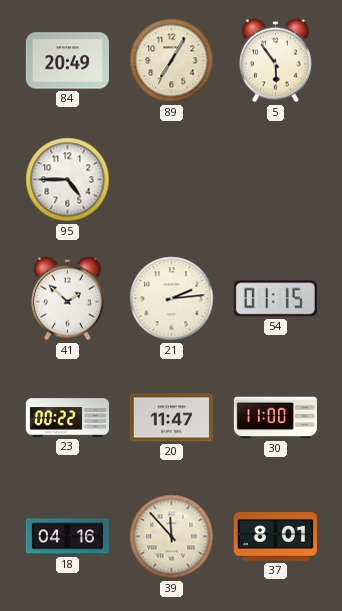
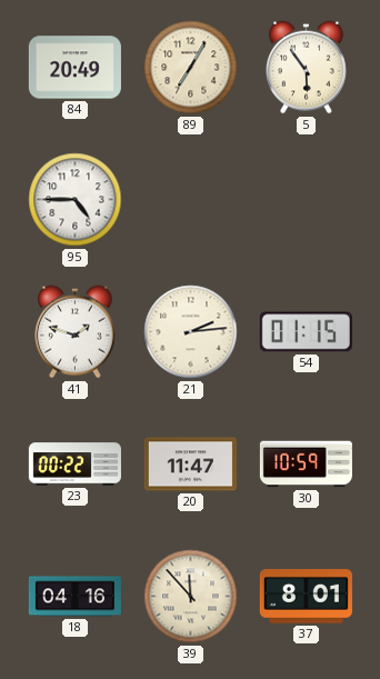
41: 1:52 -> 1:48
30: 11:00 -> 10:59
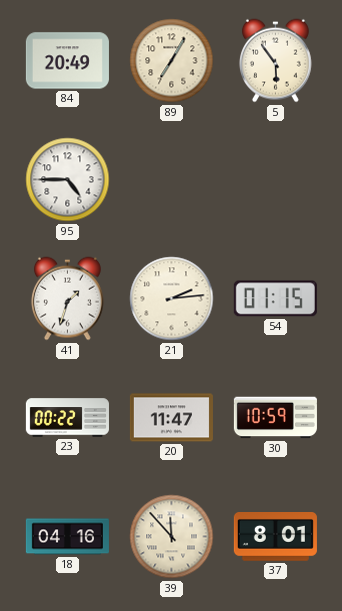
41: 1:48 -> 1:33
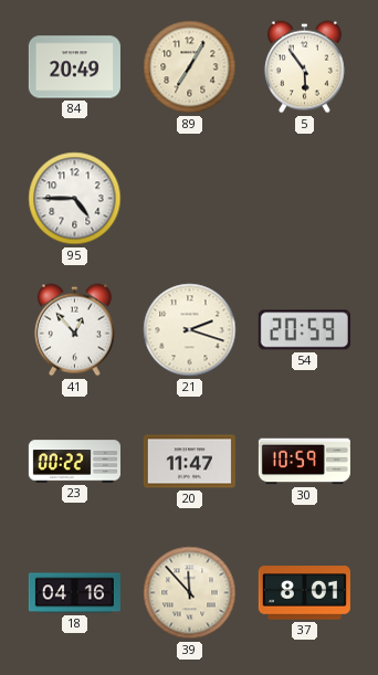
41: 1:33 -> 12:53
21: 2:14 -> 2:18
54: 01:15 -> 20:59
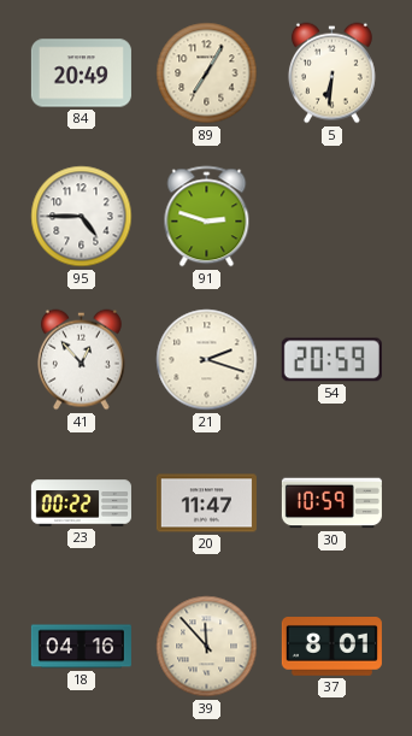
5: 5:54 -> 6:31
91: none -> 2:48
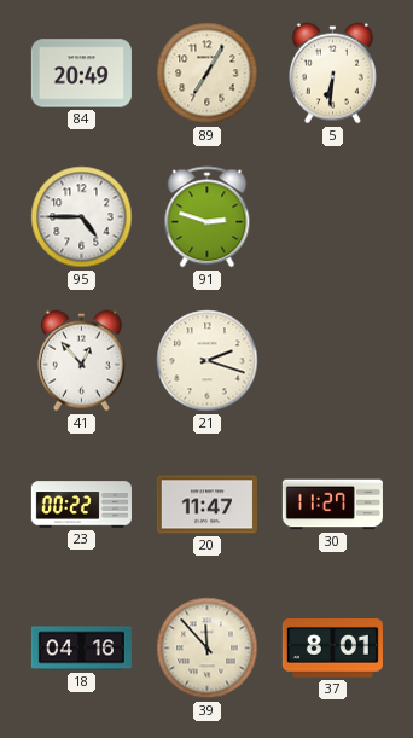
54: 20:59 -> none
30: 10:59 -> 11:27
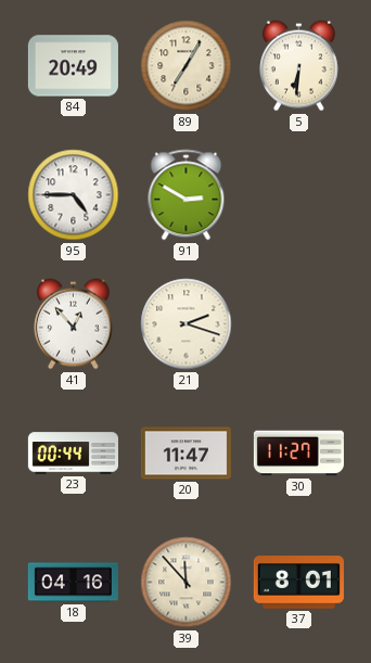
91: 2:48 -> 2:50
23: 00:22 -> 00:44
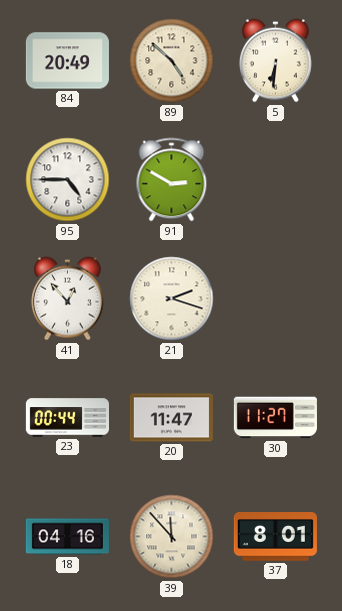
89: 7:05 -> 4:52
